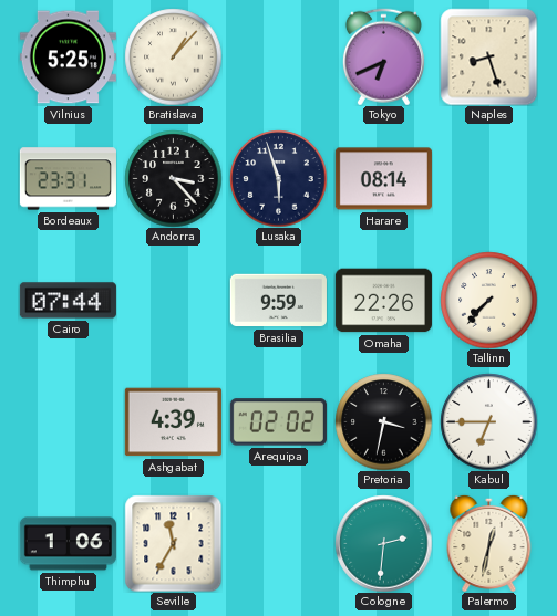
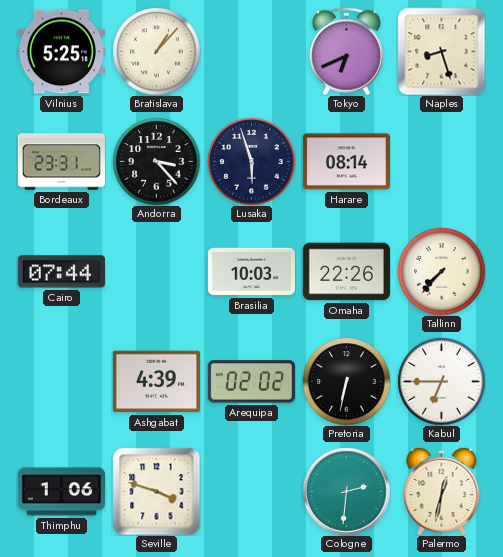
Brasilia: 9:59 -> 10:03
Pretoria: 3:32 -> 6:32
Seville: 11:35 -> 3:48
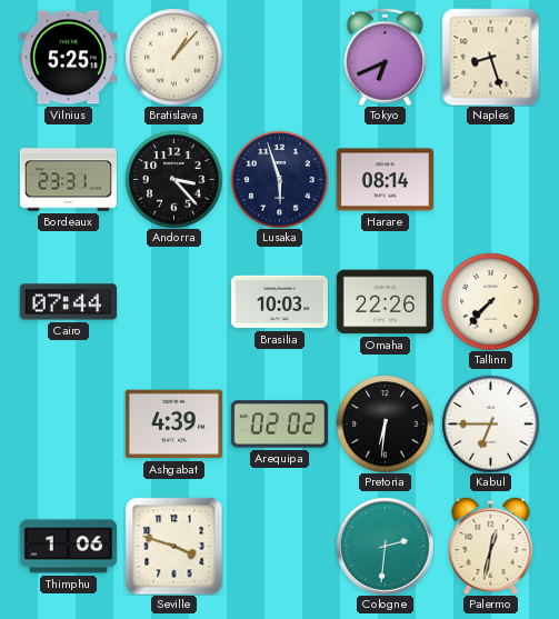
Pretoria: 6:32 -> 6:31
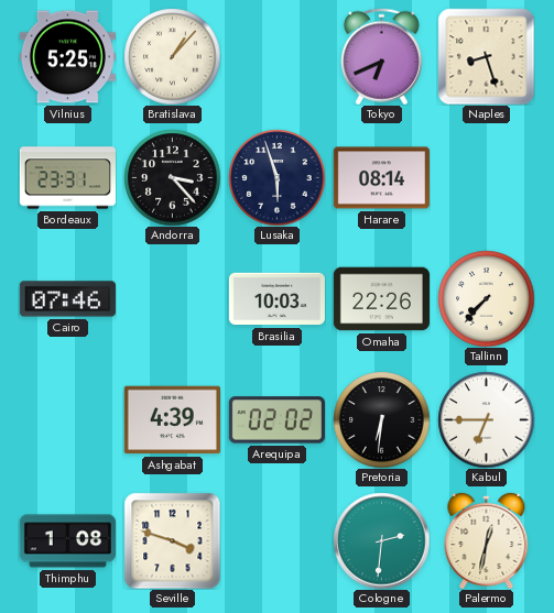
Cairo: 07:44 -> 07:46
Thimphu: 1:06 -> 1:08
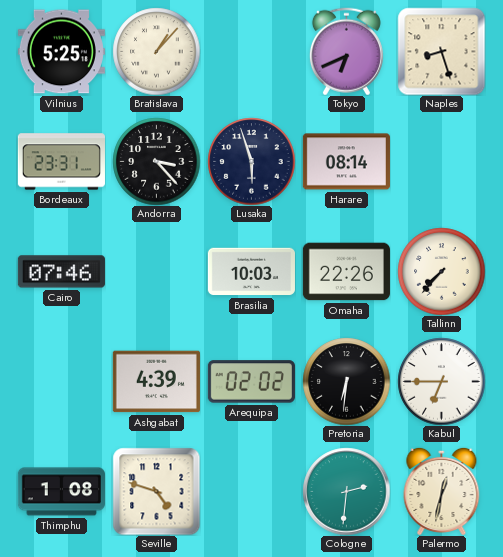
Seville: 3:48 -> 4:48
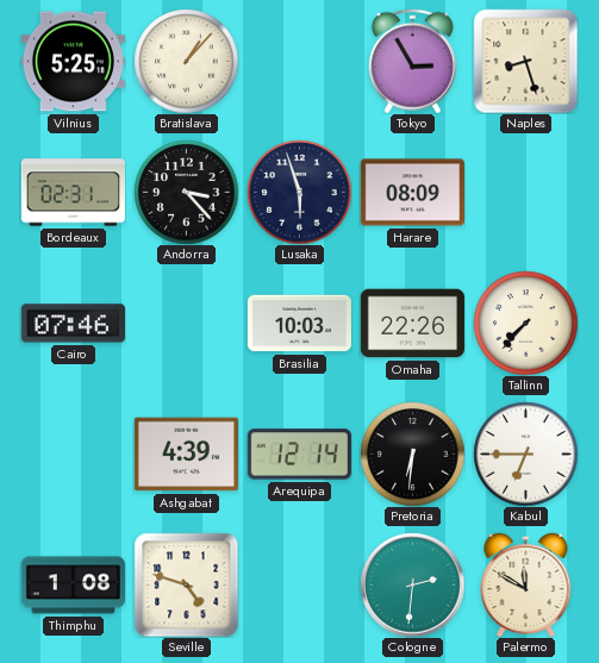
Tokyo: 6:41 -> 2:55
Bordeaux: 23:31 -> 02:31
Harare: 08:14 -> 08:09
Arequipa: 02:02 -> 12:14
Palermo: 12:32 -> 11:50
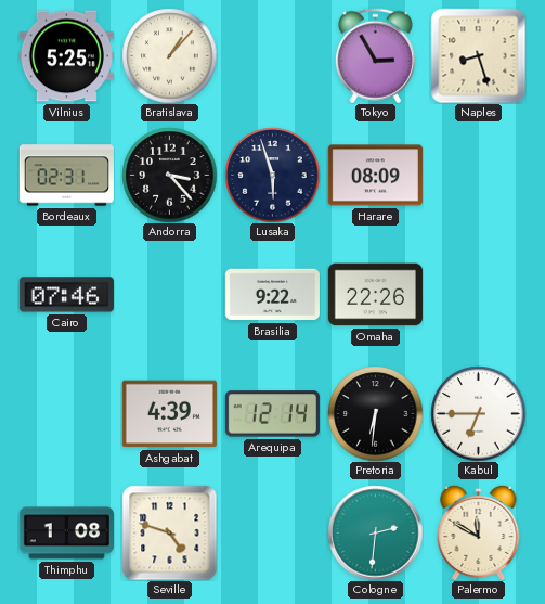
Brasilia: 10:03 -> 9:22
Tallinn: 7:37 -> none
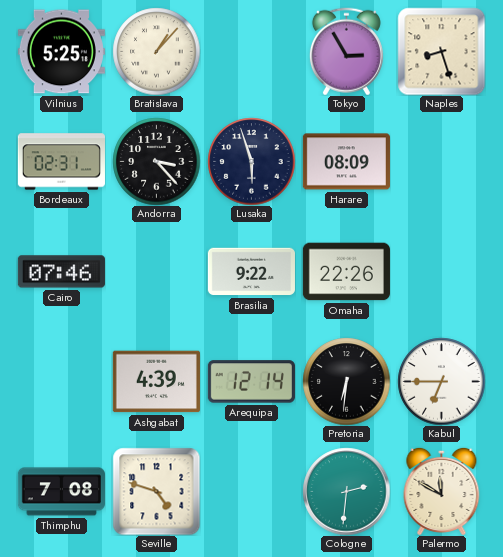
Thimphu: 1:08 -> 7:08
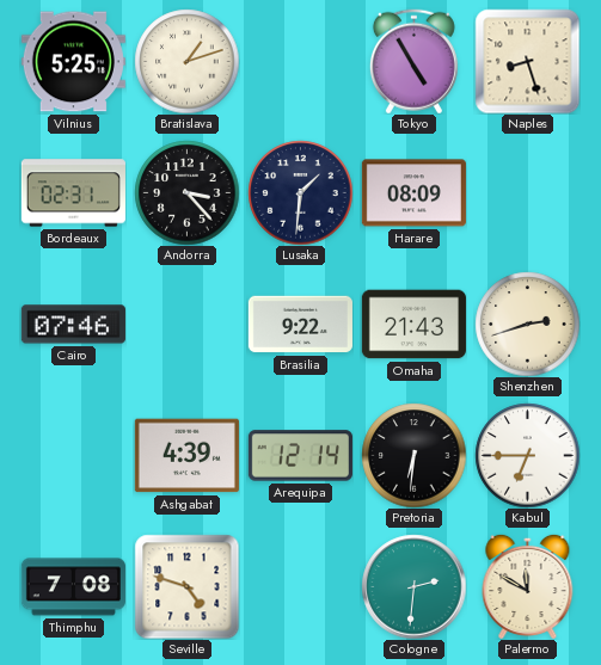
Bratislava: 1:07 -> 1:12
Tokyo: 2:55 -> 4:55
Lusaka: 5:57 -> 1:31
Omaha: 22:26 -> 21:43
Shenzhen: none -> 2:42
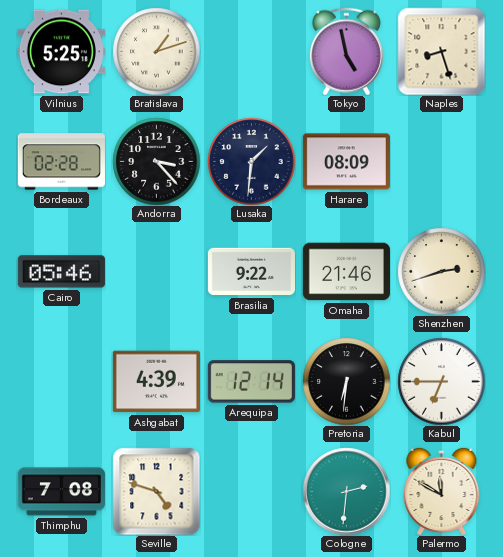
Tokyo: 4:55 -> 4:58
Bordeaux: 02:31 -> 02:28
Cairo: 07:46 -> 05:46
Omaha: 21:43 -> 21:46
